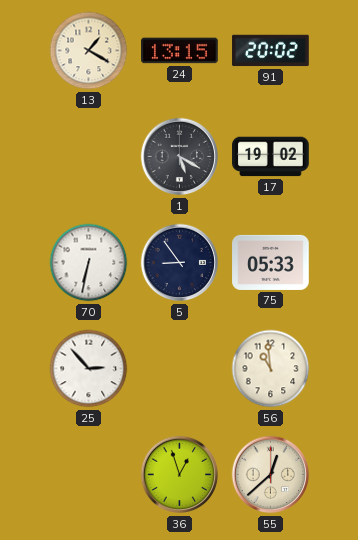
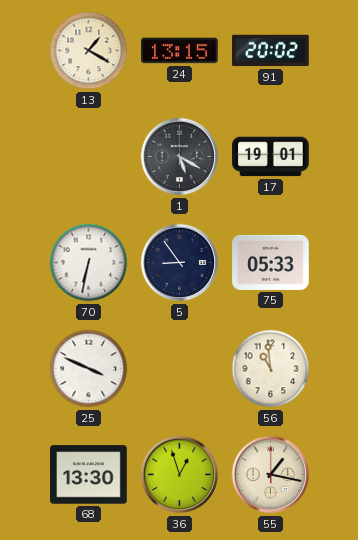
17: 19:02 -> 19:01
25: 2:53 -> 3:49
68: none -> 13:30
55: 12:38 -> 1:17
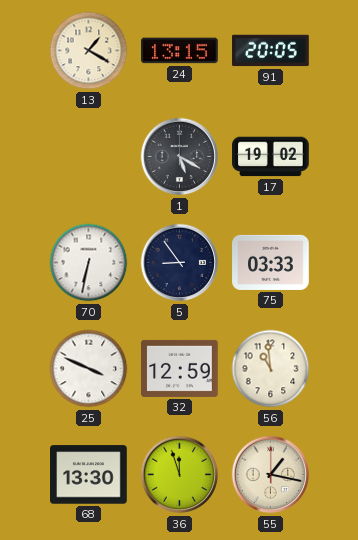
91: 20:02 -> 20:05
17: 19:01 -> 19:02
75: 05:33 -> 03:33
32: none -> 12:59
36: 12:57 -> 11:57
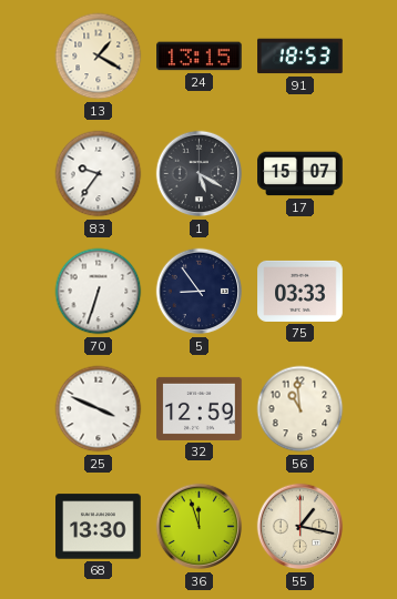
91: 20:05 -> 18:53
83: none -> 9:36
17: 19:02 -> 15:07
70: 6:32 -> 6:33
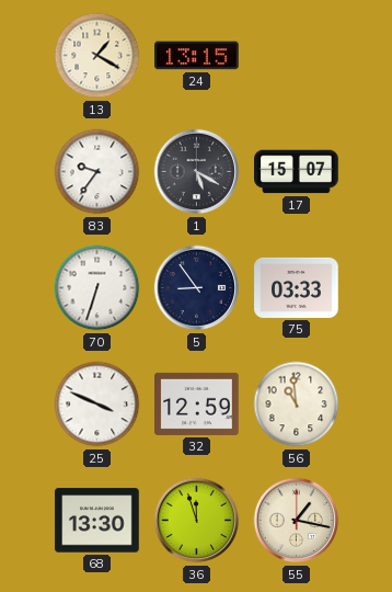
91: 18:53 -> none
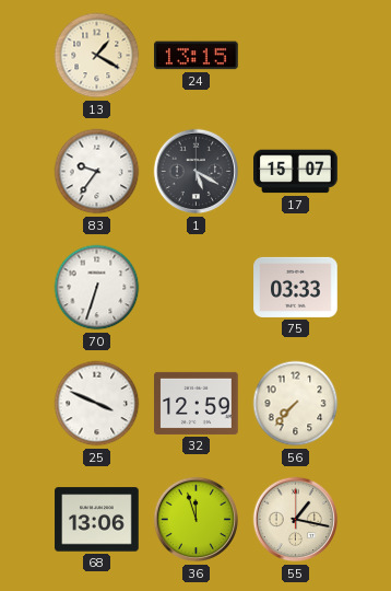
5: 8:54 -> none
56: 10:59 -> 7:37
68: 13:30 -> 13:06
